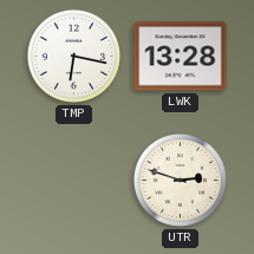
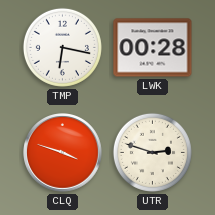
LWK: 13:28 -> 00:28
CLQ: none -> 3:48
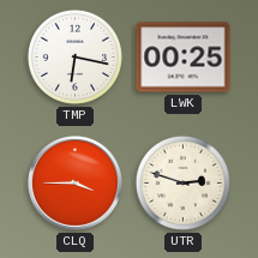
LWK: 00:28 -> 00:25
CLQ: 3:48 -> 3:45
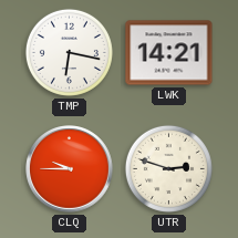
LWK: 00:25 -> 14:21
CLQ: 3:45 -> 9:45
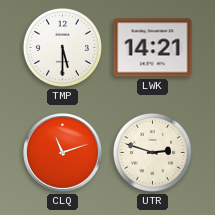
TMP: 6:17 -> 5:30
CLQ: 9:45 -> 11:12
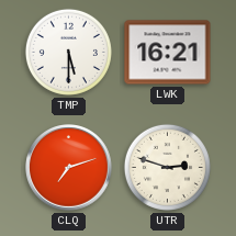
LWK: 14:21 -> 16:21
CLQ: 11:12 -> 7:12
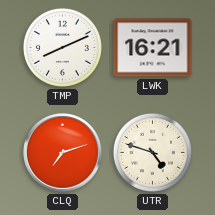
TMP: 5:30 -> 8:11
UTR: 2:48 -> 4:48
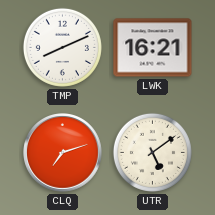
UTR: 4:48 -> 5:09
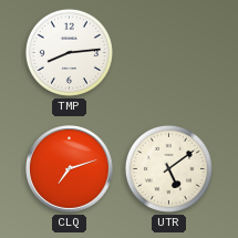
TMP: 8:11 -> 8:14
LWK: 16:21 -> none
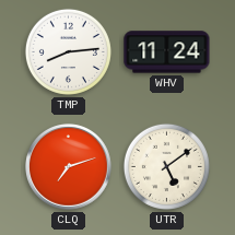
WHV: none -> 11:24
